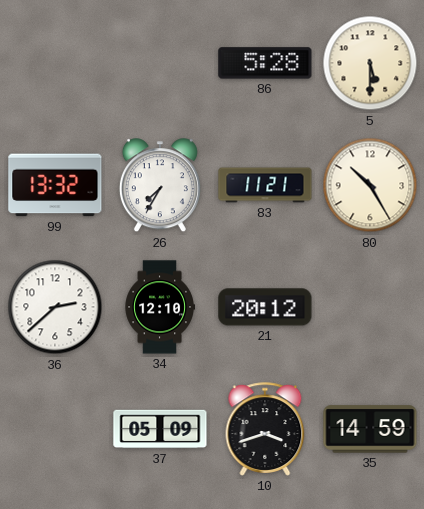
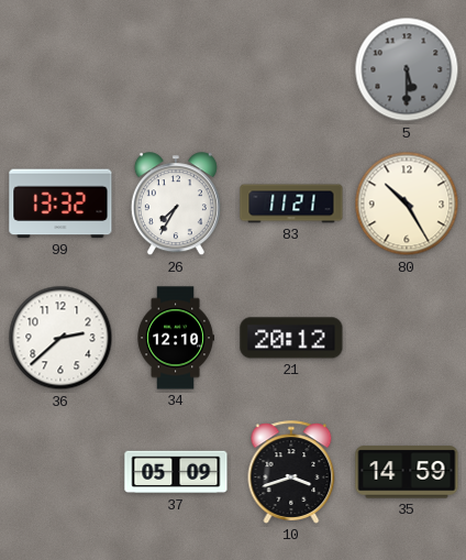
86: 5:28 -> none
5 dial: cream -> grey
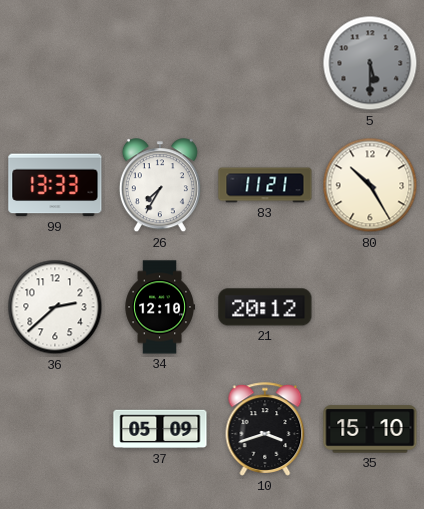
99: 13:32 -> 13:33
35: 14:59 -> 15:10
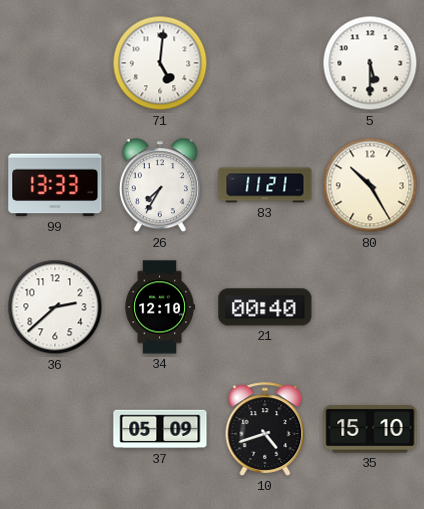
71: none -> 5:01
5 dial: grey -> white
21: 20:12 -> 00:40
10: 3:42 -> 4:42
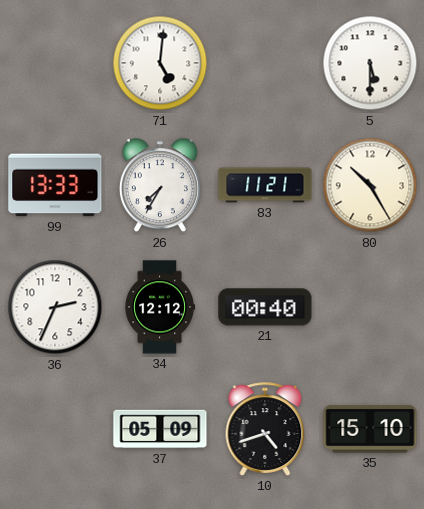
36: 2:38 -> 2:34
34: 12:10 -> 12:12
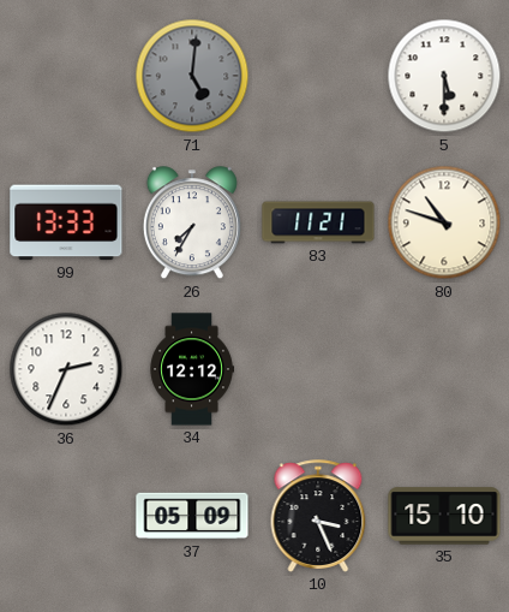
71 dial: white -> grey
80: 10:25 -> 10:48
21: 00:40 -> none
10: 4:42 -> 3:26
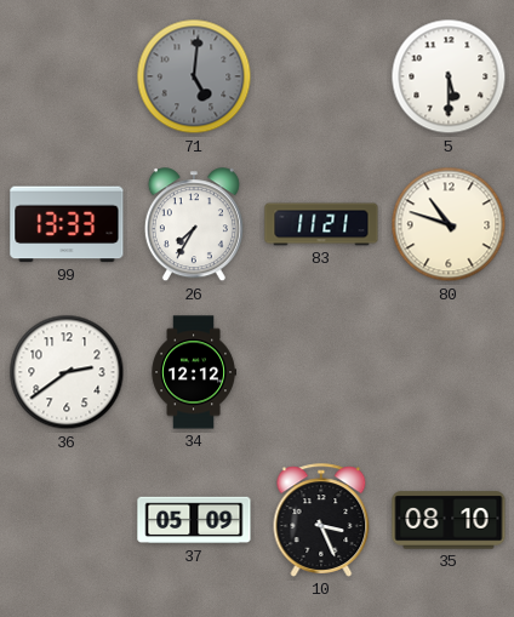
36: 2:34 -> 2:39
35: 15:10 -> 08:10
